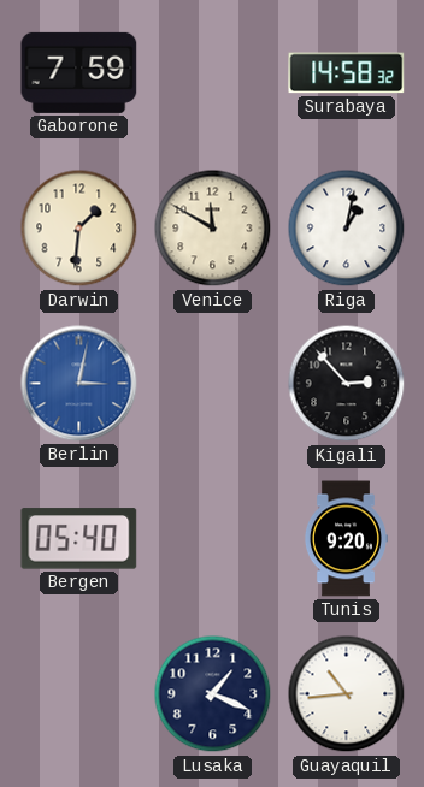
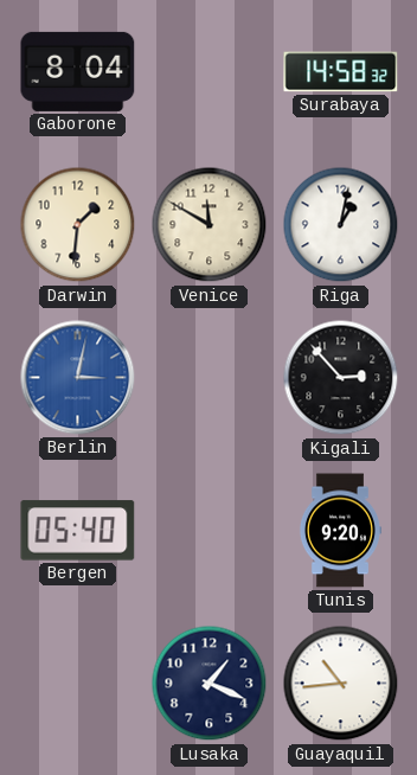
Gaborone: 7:59 -> 8:04
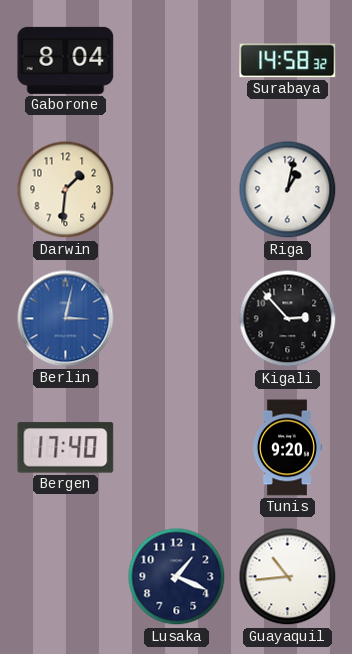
Venice: 11:50 -> none
Bergen: 05:40 -> 17:40
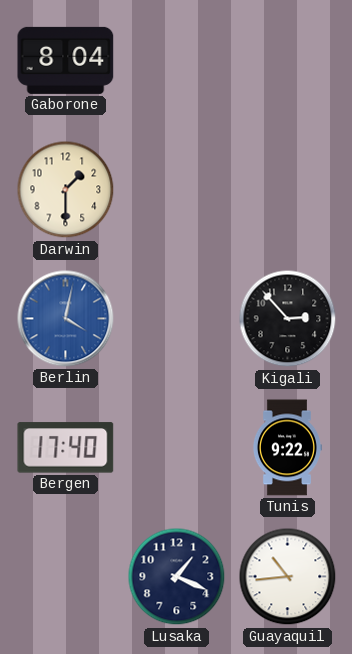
Surabaya: 14:58 -> none
Darwin: 1:31 -> 1:30
Riga: 1:02 -> none
Berlin: 3:02 -> 4:02
Tunis: 9:20 -> 9:22
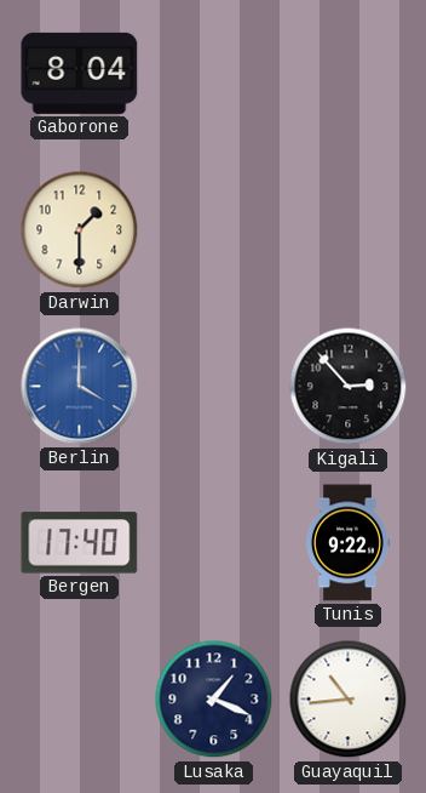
Berlin: 4:02 -> 4:00
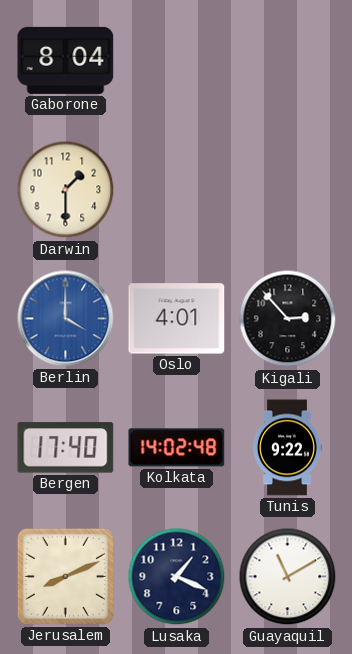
Oslo: none -> 4:01
Kolkata: none -> 14:02
Jerusalem: none -> 8:11
Guayaquil: 10:44 -> 11:10
